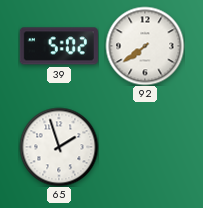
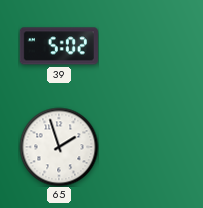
92: 7:39 -> none
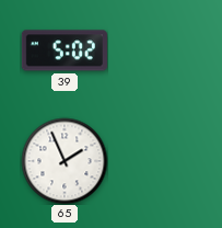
65: 1:57 -> 1:56
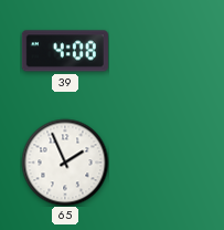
39: 5:02 -> 4:08
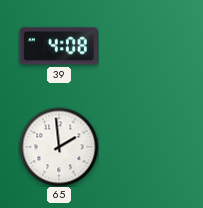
65: 1:56 -> 1:59
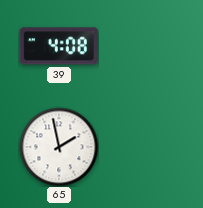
65: 1:59 -> 1:58
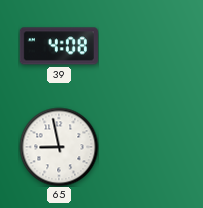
65: 1:58 -> 8:58
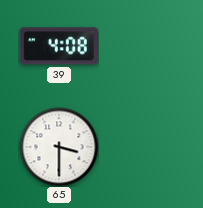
65: 8:58 -> 3:30
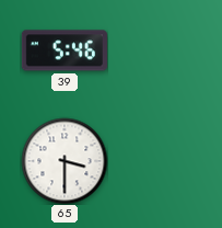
39: 4:08 -> 5:46
